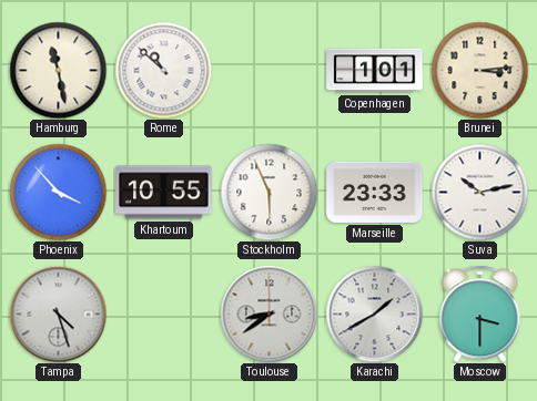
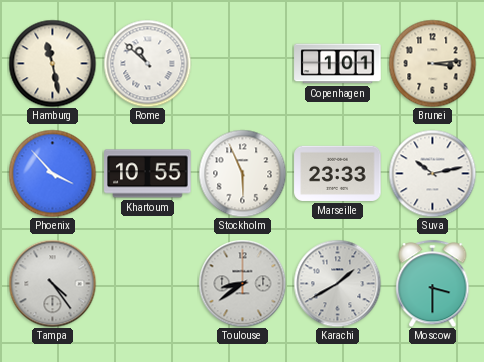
Tampa: 4:27 -> 4:24
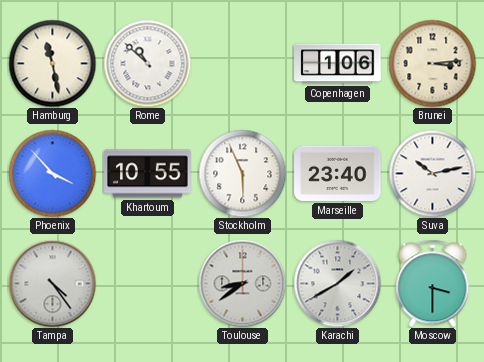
Copenhagen: 1:01 -> 1:06
Marseille: 23:33 -> 23:40
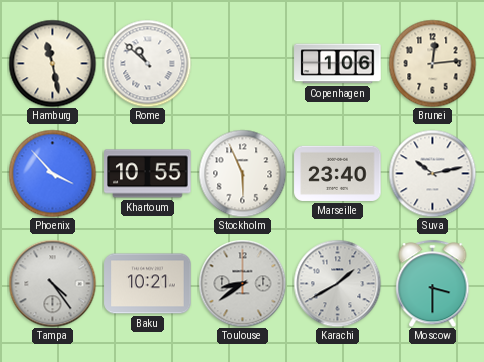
Brunei: 3:14 -> 12:14
Baku: none -> 10:21
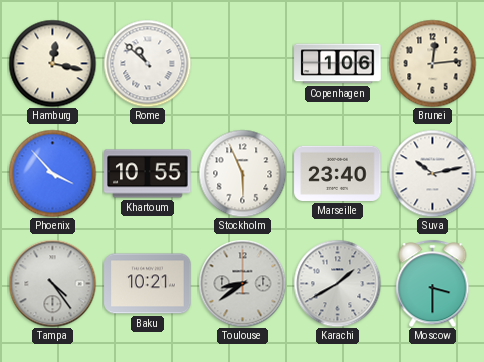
Hamburg: 11:28 -> 12:17
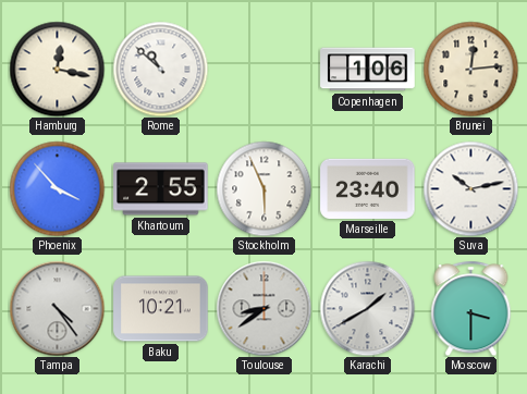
Khartoum: 10:55 -> 2:55
